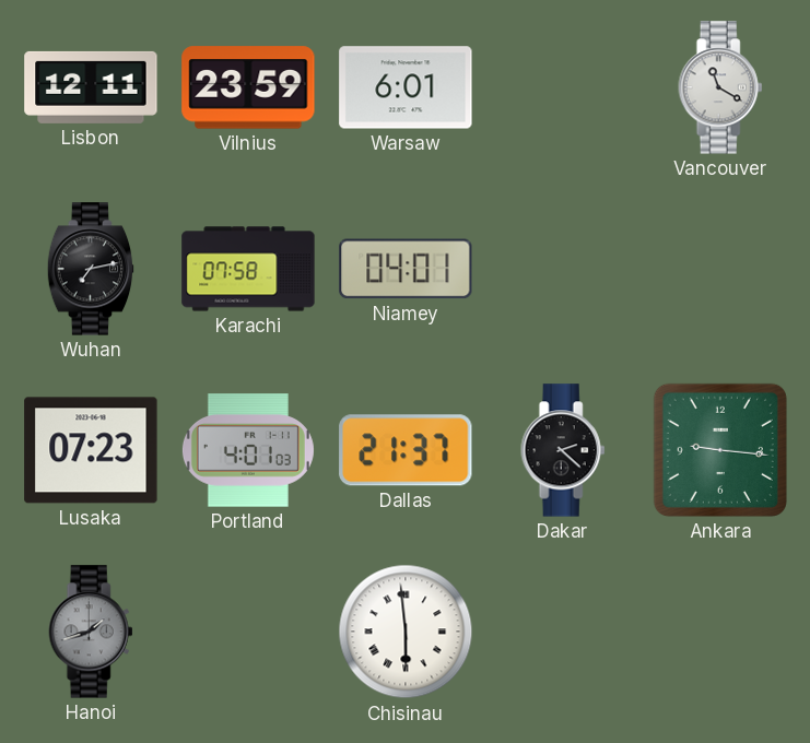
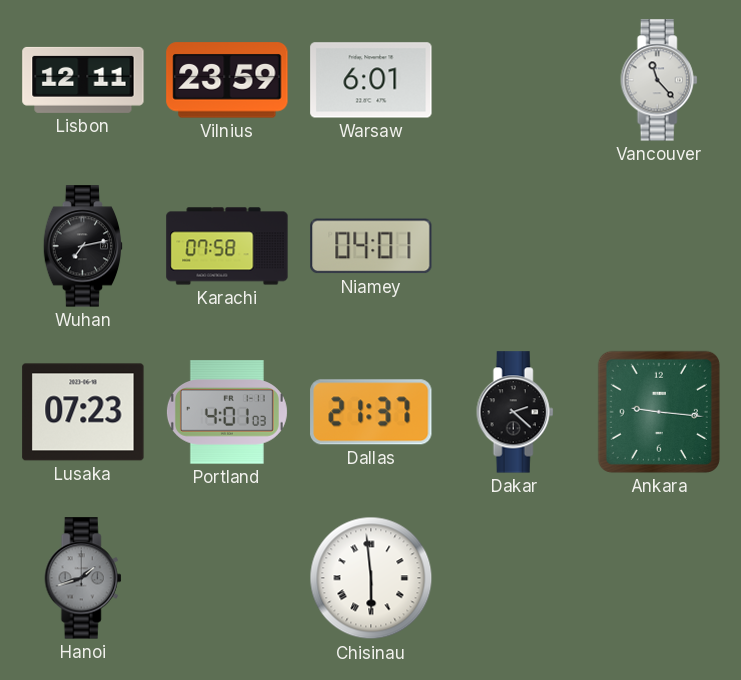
Vancouver: 11:20 -> 11:23
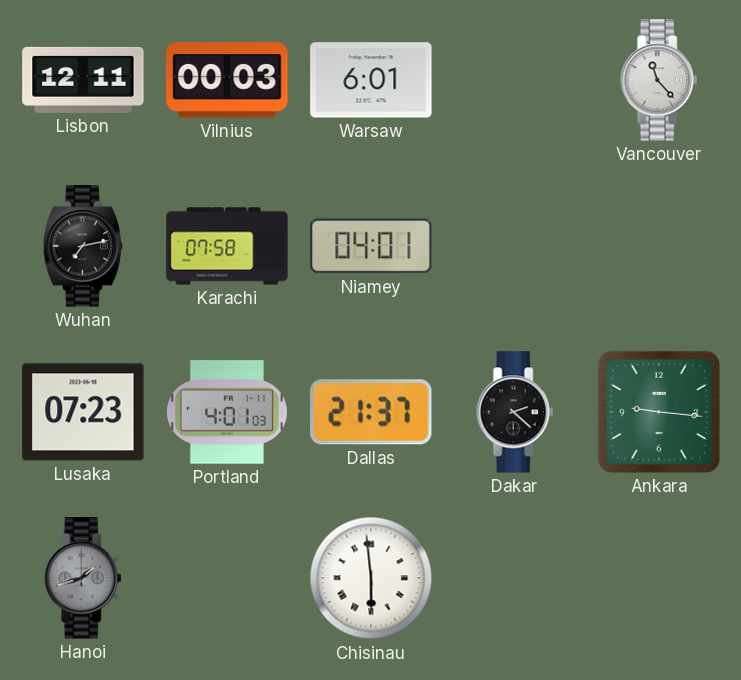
Vilnius: 23:59 -> 00:03
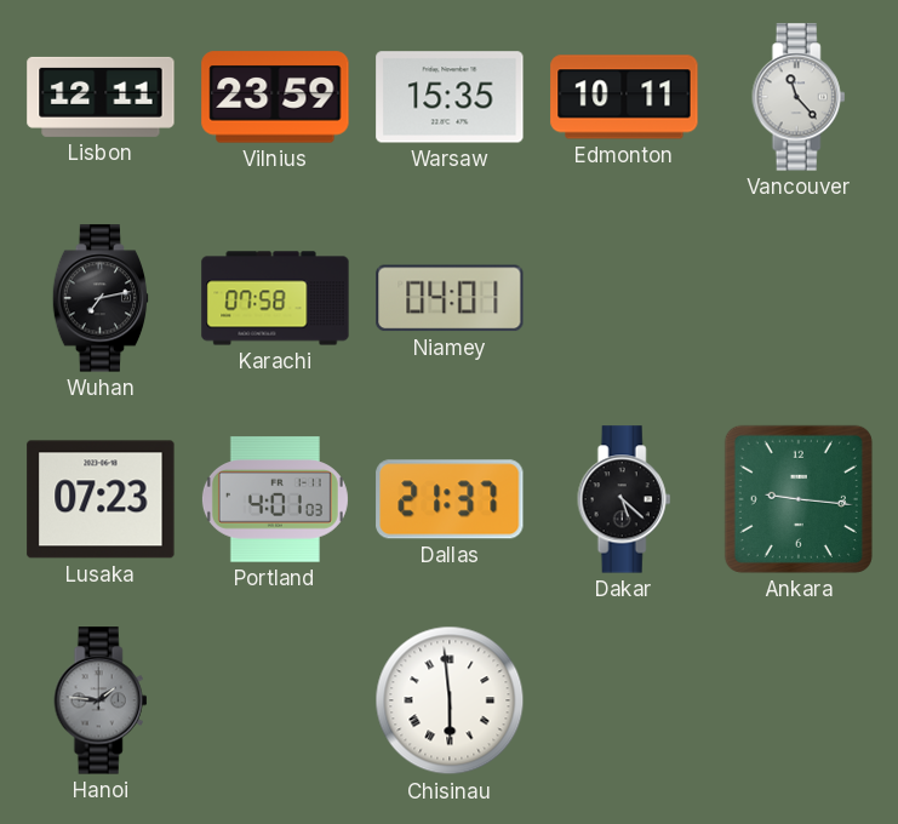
Vilnius: 00:03 -> 23:59
Warsaw: 6:01 -> 15:35
Edmonton: none -> 10:11
Dakar: 2:22 -> 5:22
Hanoi: 1:42 -> 1:46
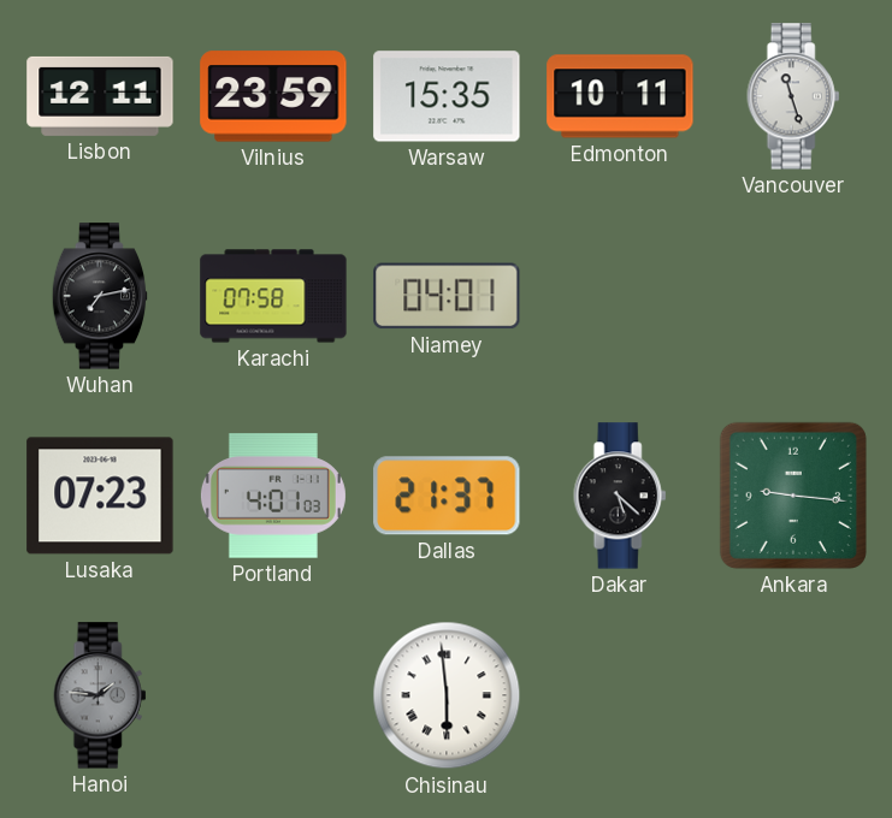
Vancouver: 11:23 -> 11:27
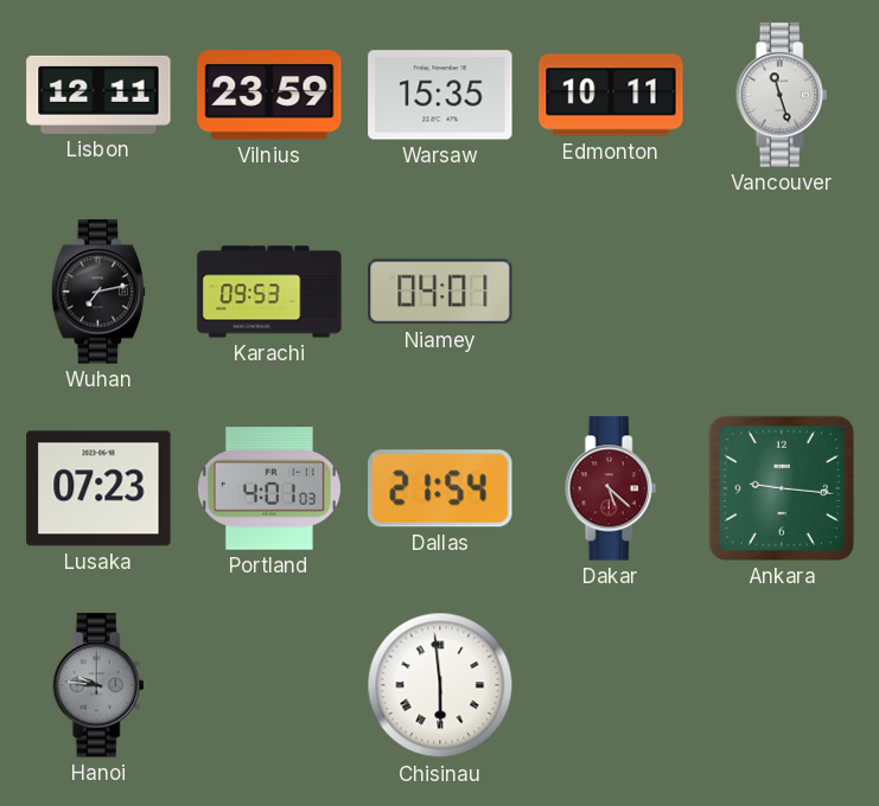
Karachi: 07:58 -> 09:53
Dallas: 21:37 -> 21:54
Dakar dial: black -> burgundy
Hanoi: 1:46 -> 9:46
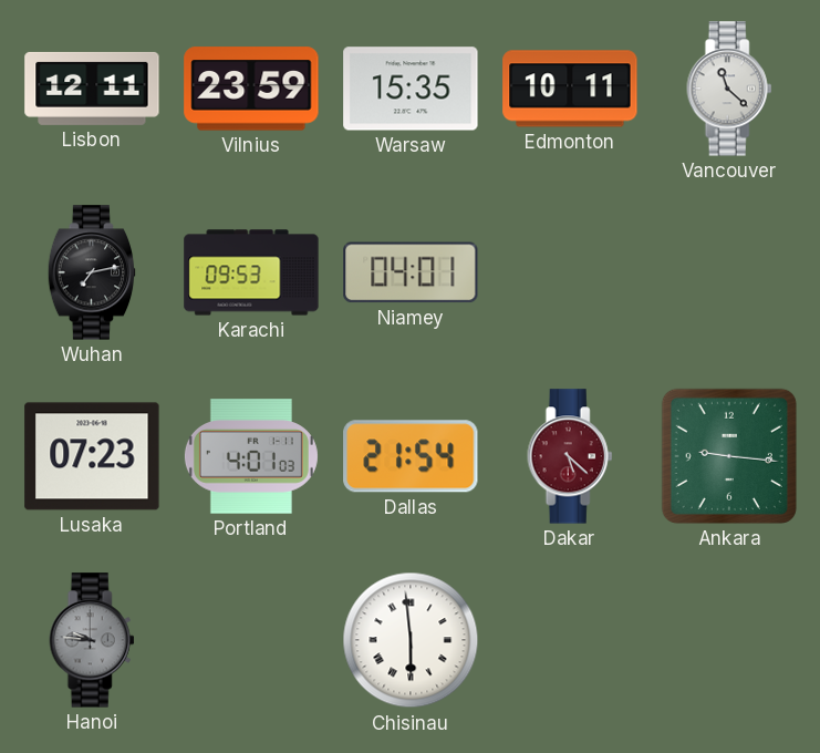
Vancouver: 11:27 -> 11:22
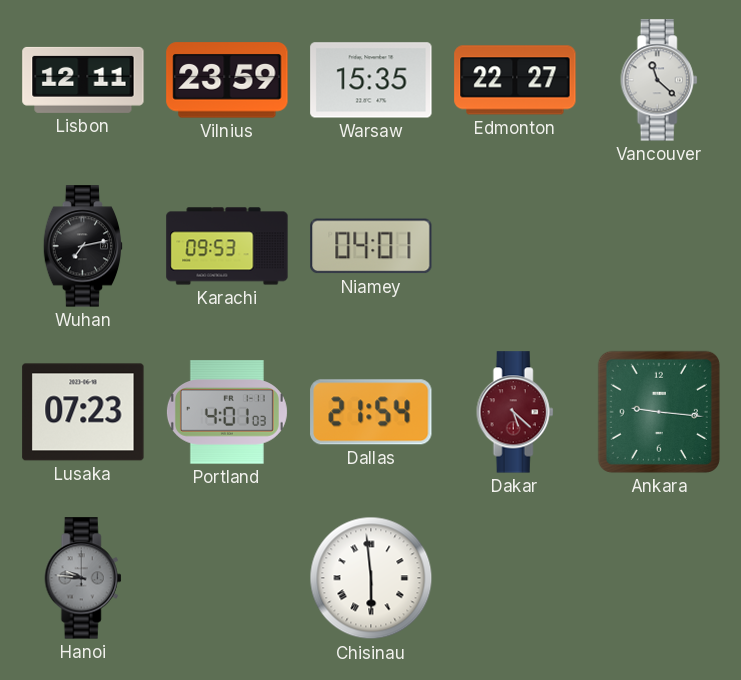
Edmonton: 10:11 -> 22:27
